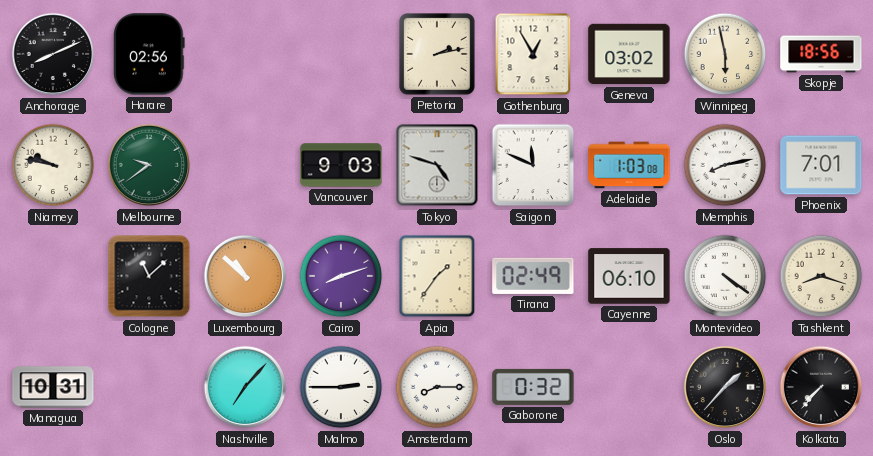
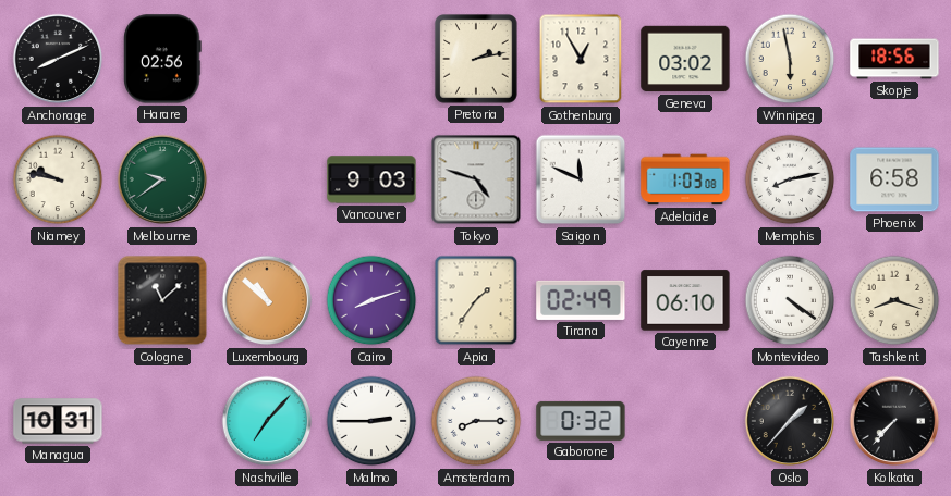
Phoenix: 7:01 -> 6:58
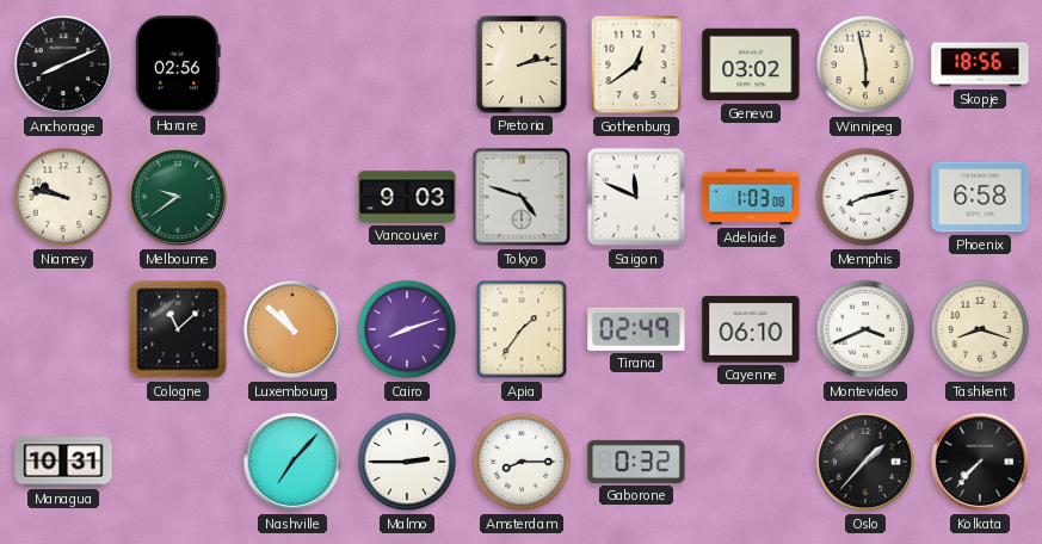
Gothenburg: 12:55 -> 12:39
Montevideo: 4:21 -> 3:41
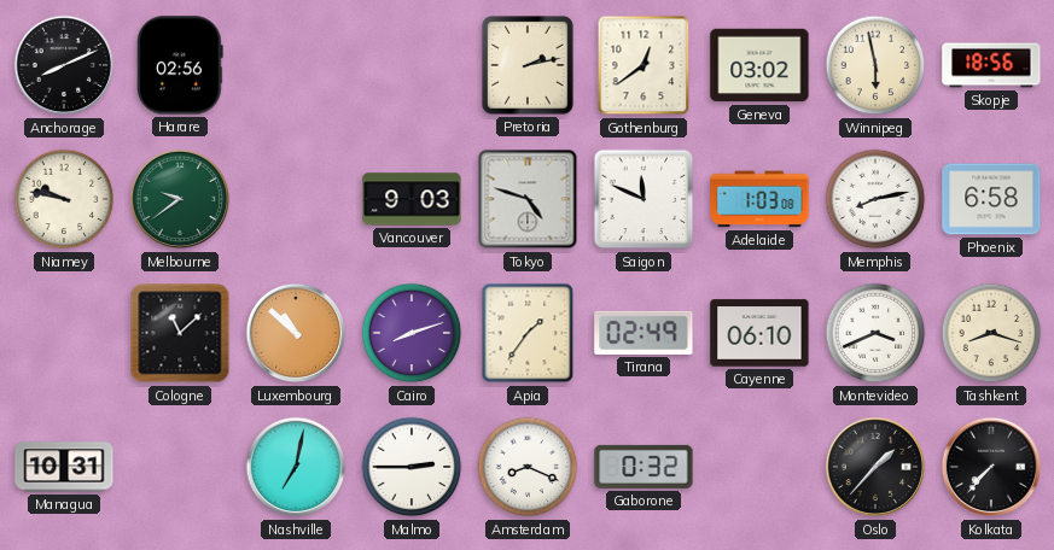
Nashville: 7:07 -> 7:02
Amsterdam: 8:15 -> 8:19
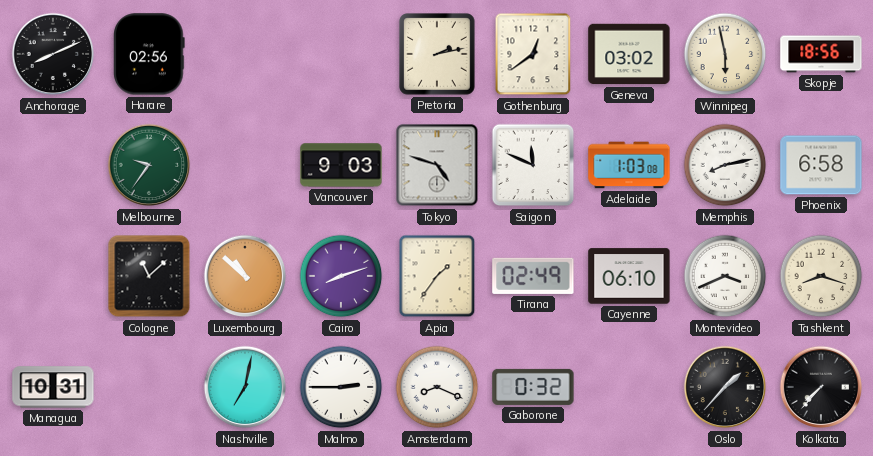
Niamey: 9:47 -> none
Melbourne: 9:39 -> 9:36
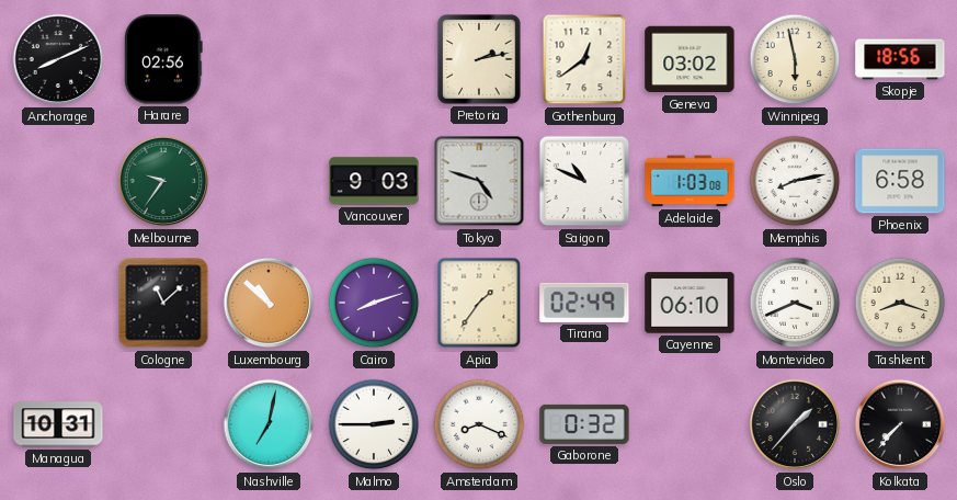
Saigon: 11:49 -> 10:49
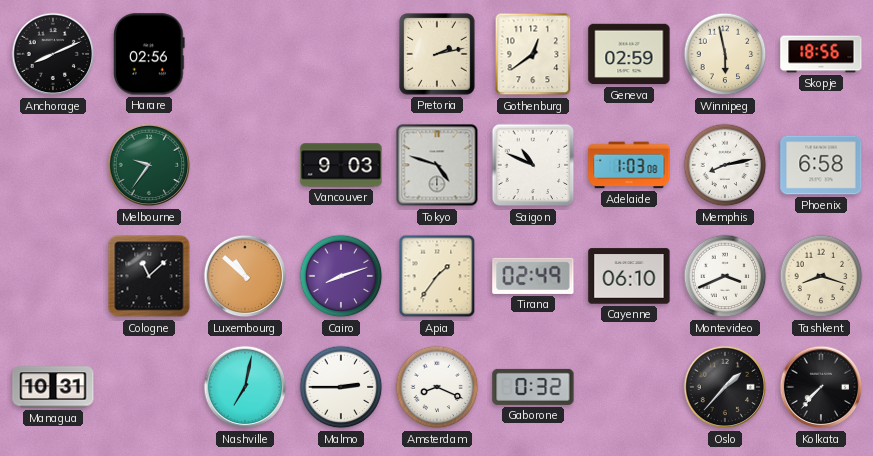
Geneva: 03:02 -> 02:59
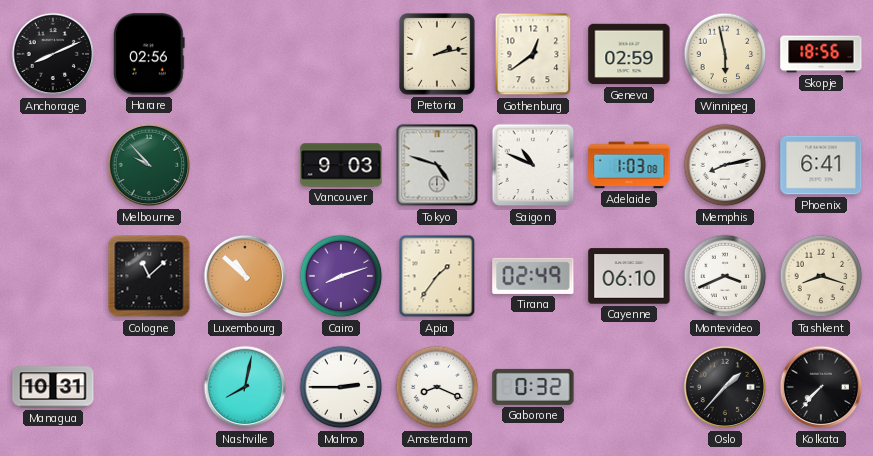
Melbourne: 9:36 -> 9:53
Phoenix: 6:58 -> 6:41
Nashville: 7:02 -> 8:02
